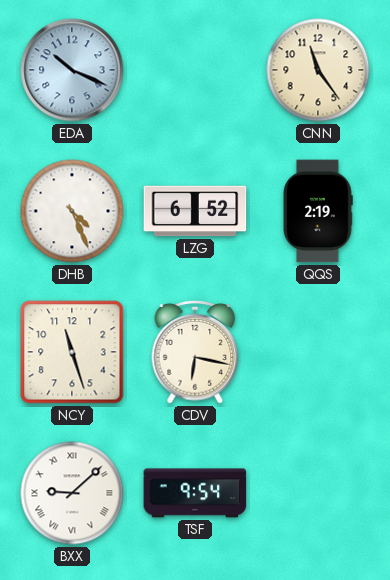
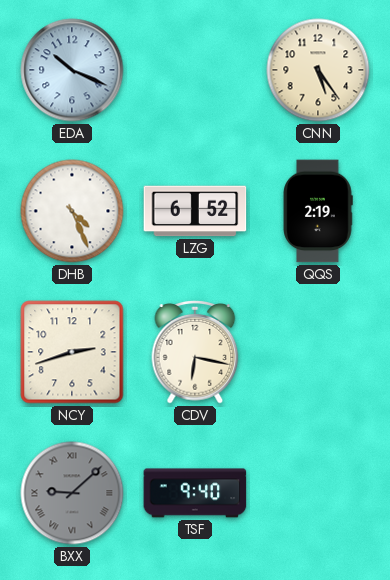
CNN: 11:24 -> 5:24
NCY: 11:27 -> 2:42
BXX dial: white -> grey
TSF: 9:54 -> 9:40
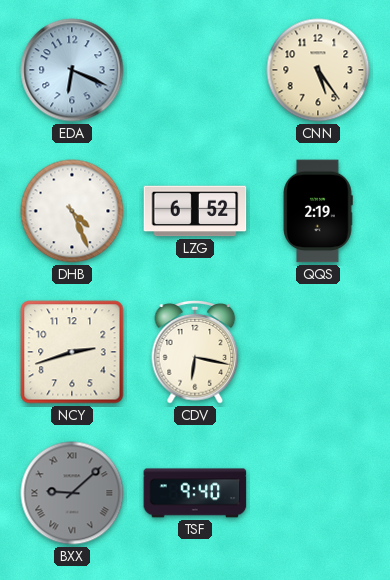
EDA: 10:19 -> 6:19
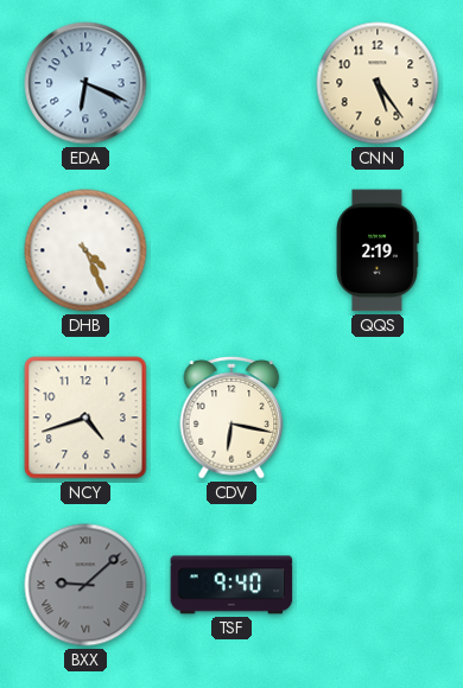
LZG: 6:52 -> none
NCY: 2:42 -> 4:42
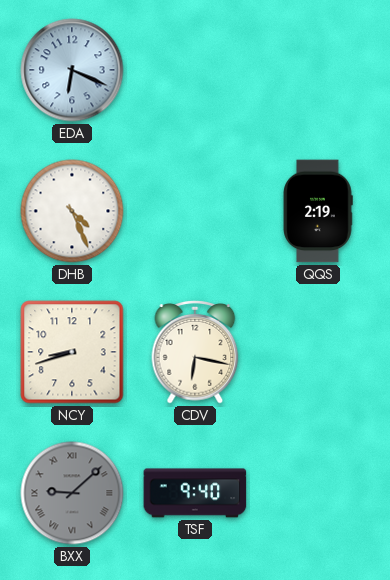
CNN: 5:24 -> none
NCY: 4:42 -> 8:42
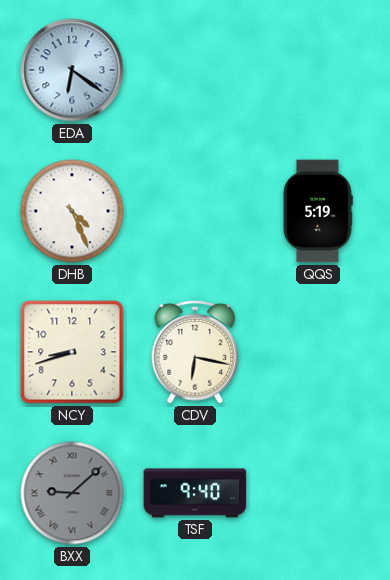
EDA: 6:19 -> 6:21
QQS: 2:19 -> 5:19
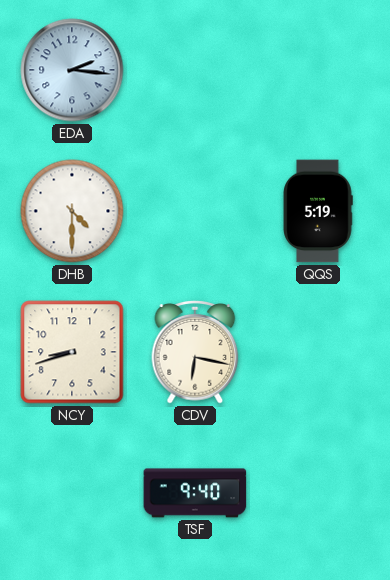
EDA: 6:21 -> 2:16
DHB: 4:26 -> 4:30
BXX: 9:08 -> none
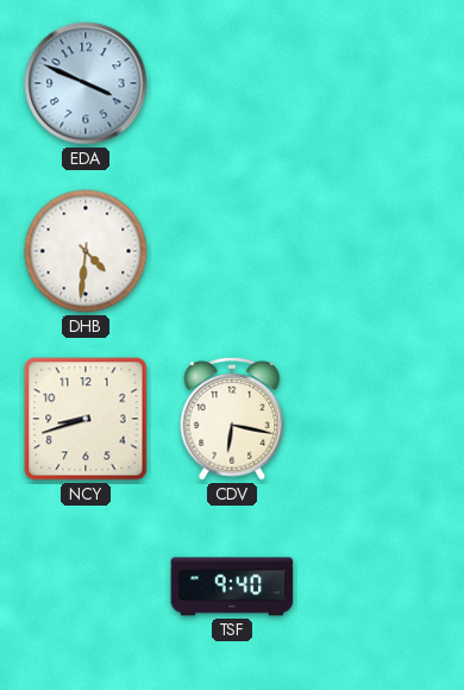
EDA: 2:16 -> 3:49
DHB: 4:30 -> 4:31
QQS: 5:19 -> none
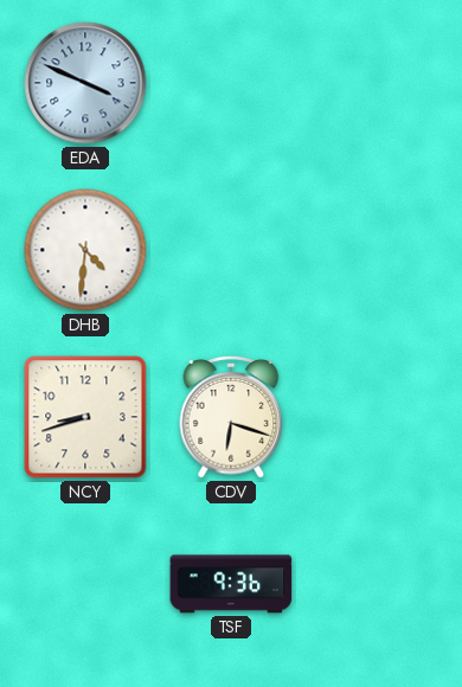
CDV: 6:17 -> 6:18
TSF: 9:40 -> 9:36
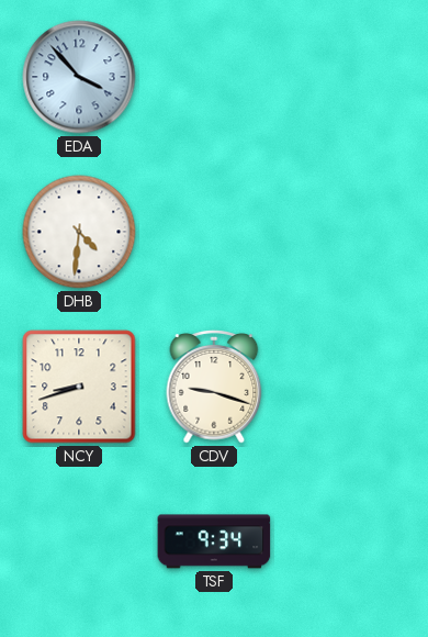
EDA: 3:49 -> 3:53
CDV: 6:18 -> 9:18
TSF: 9:36 -> 9:34
